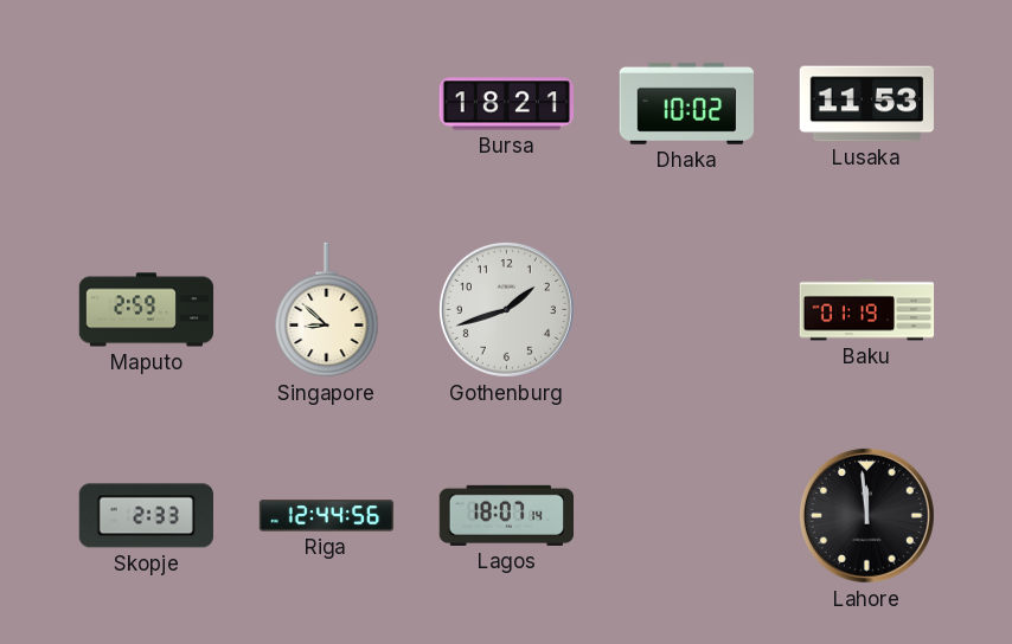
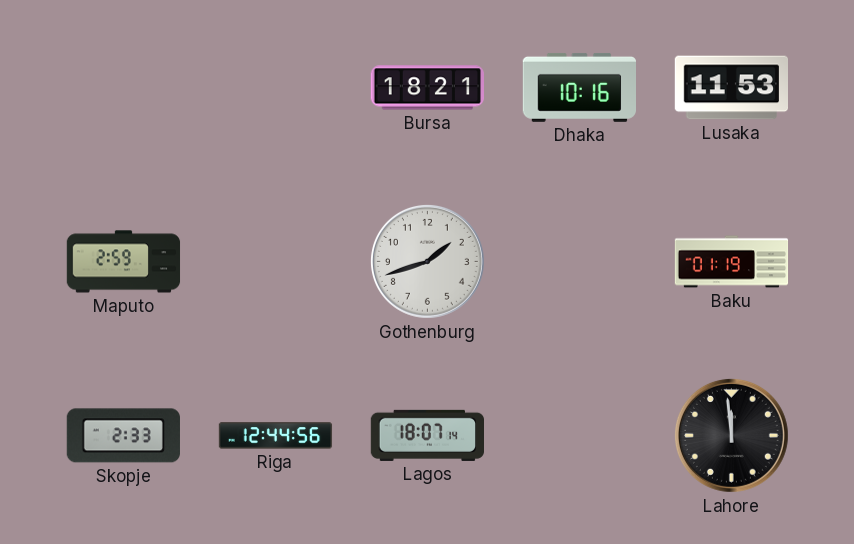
Dhaka: 10:02 -> 10:16
Singapore: 8:52 -> none
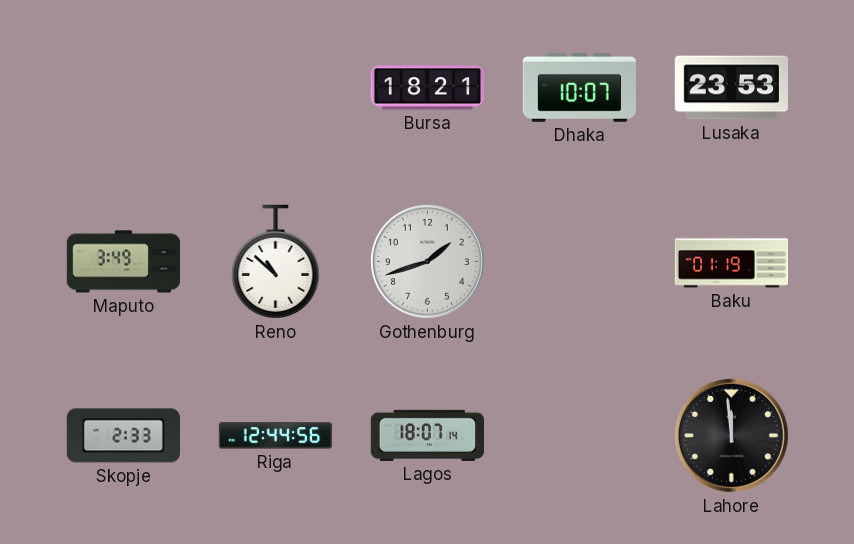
Dhaka: 10:16 -> 10:07
Lusaka: 11:53 -> 23:53
Maputo: 2:59 -> 3:49
Reno: none -> 10:52
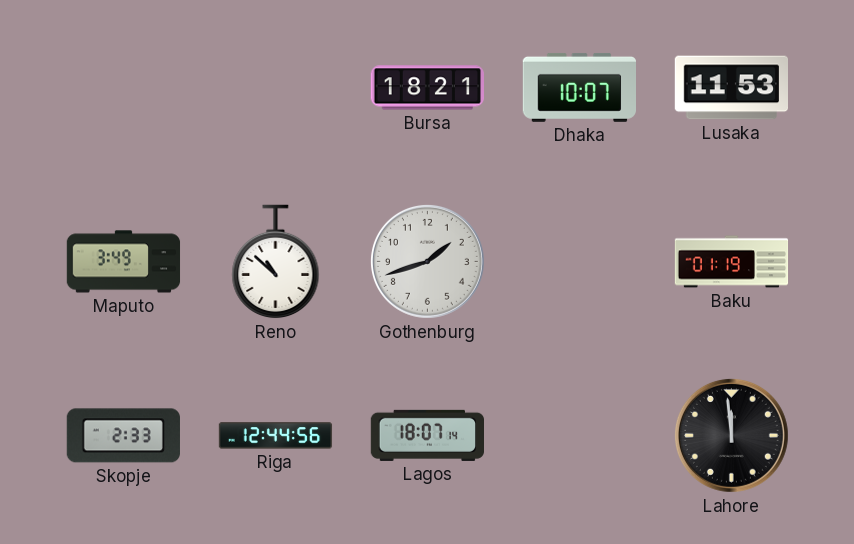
Lusaka: 23:53 -> 11:53
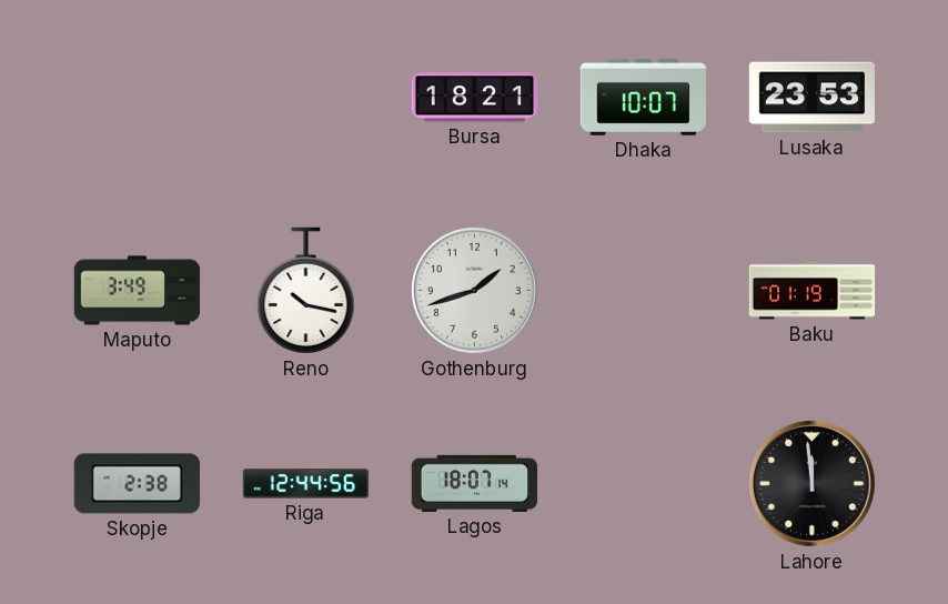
Lusaka: 11:53 -> 23:53
Reno: 10:52 -> 10:17
Skopje: 2:33 -> 2:38
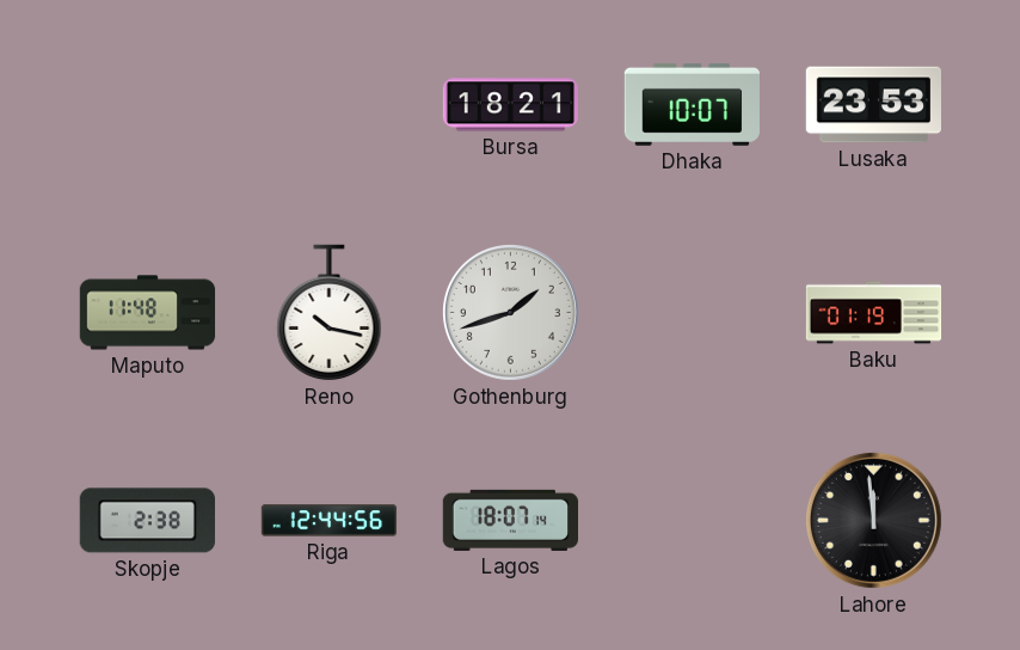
Maputo: 3:49 -> 11:48
